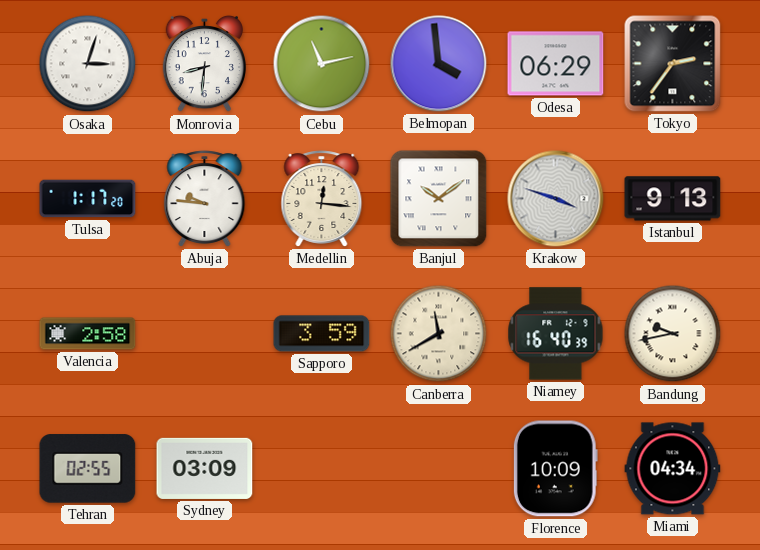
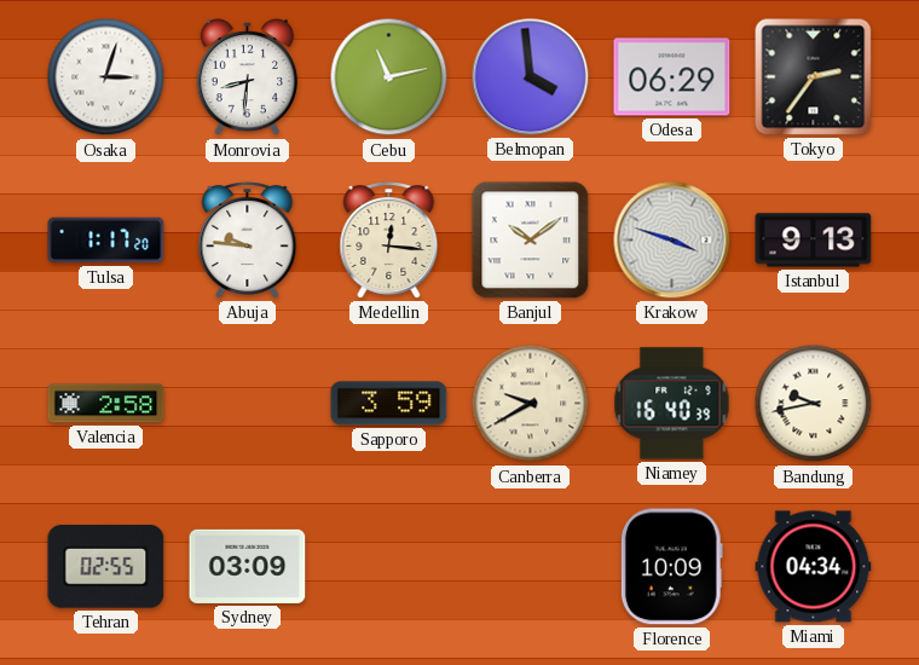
Canberra: 11:40 -> 9:40
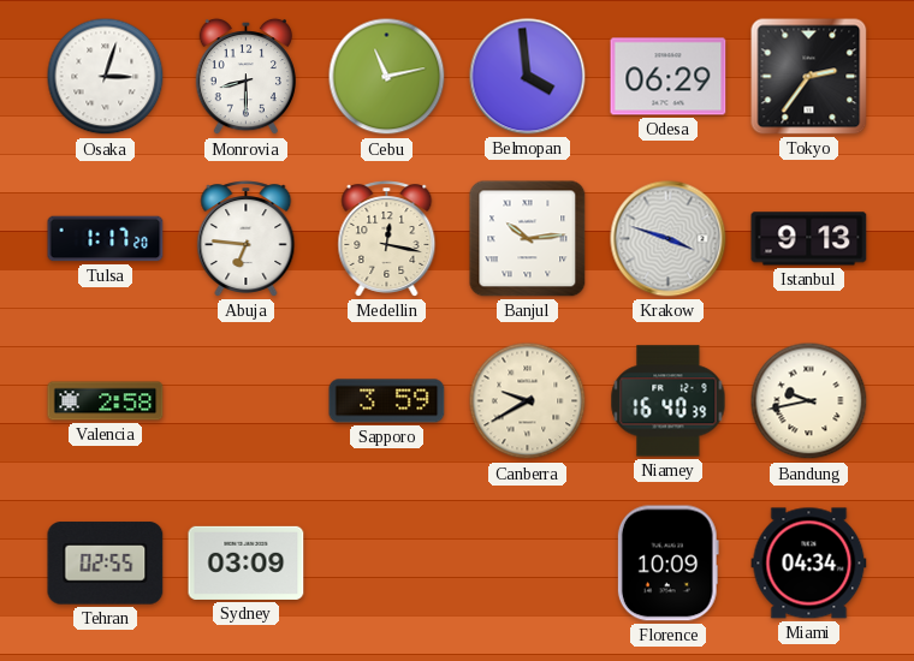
Monrovia: 8:31 -> 8:30
Abuja: 9:46 -> 6:46
Medellin: 12:16 -> 12:17
Banjul: 10:09 -> 10:14
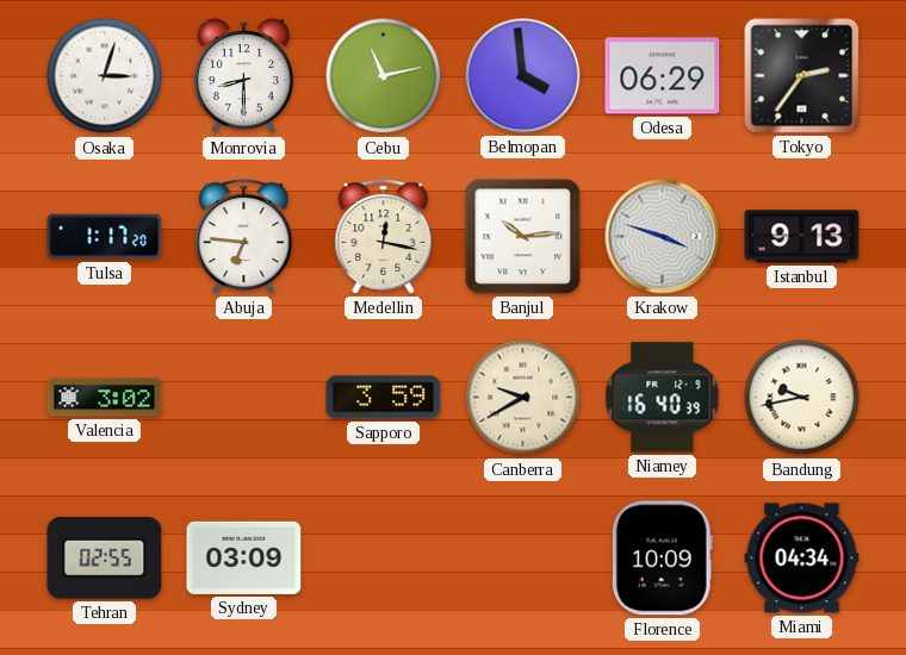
Valencia: 2:58 -> 3:02
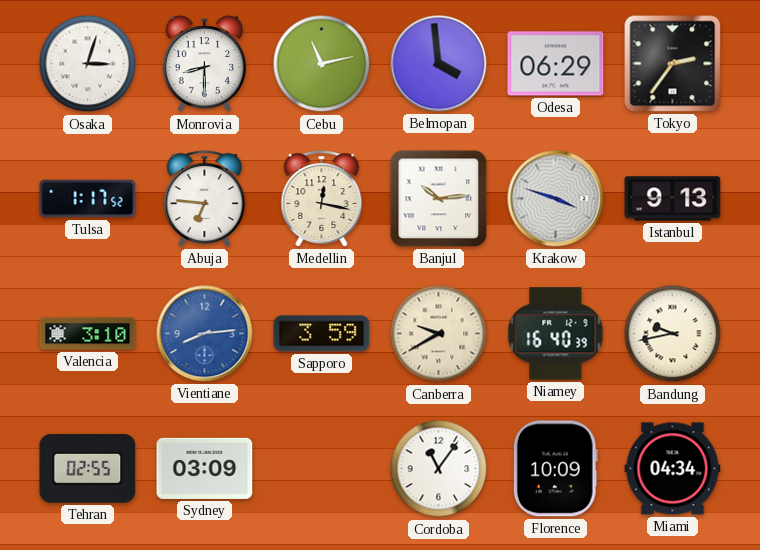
Tulsa: 1:17:20 -> 1:17:52
Valencia: 3:02 -> 3:10
Vientiane: none -> 8:14
Cordoba: none -> 11:06
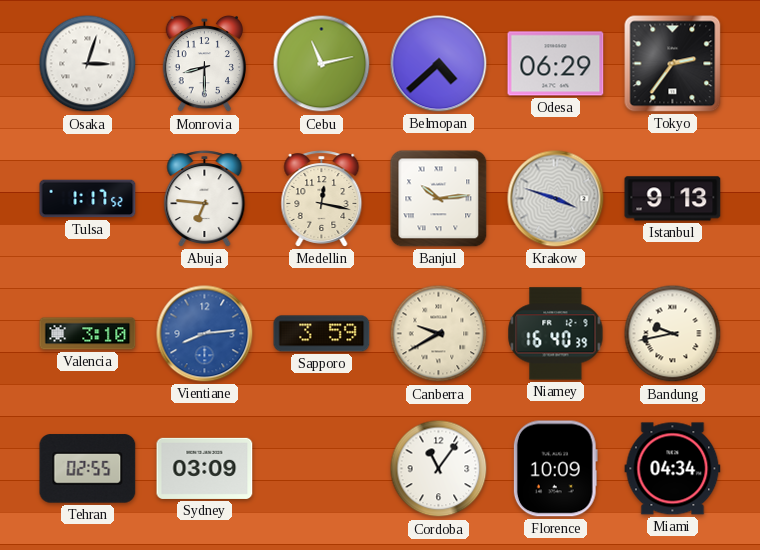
Belmopan: 3:59 -> 4:38
